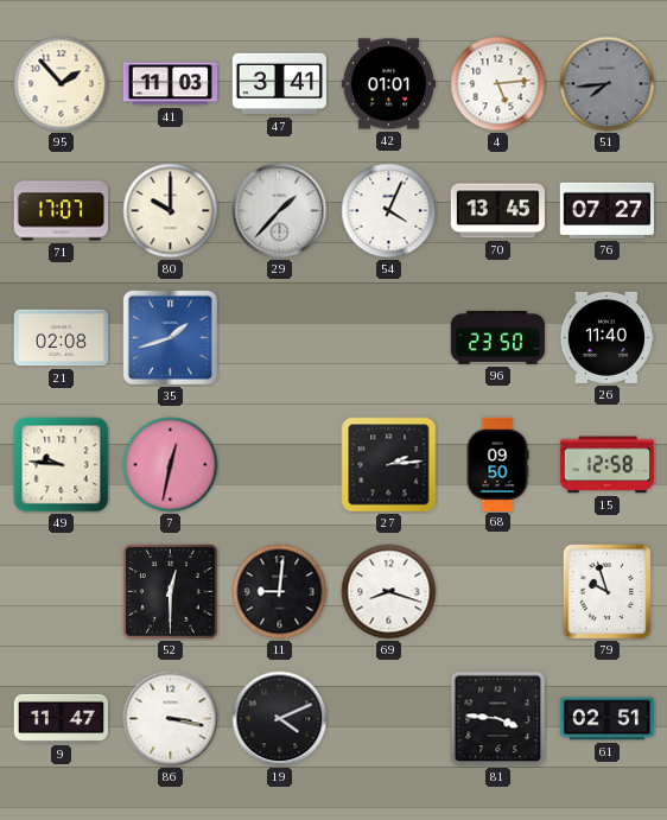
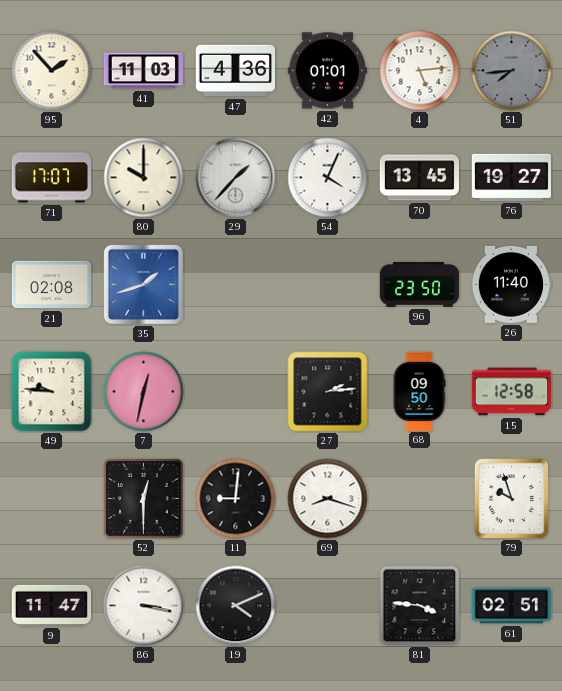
47: 3:41 -> 4:36
76: 07:27 -> 19:27
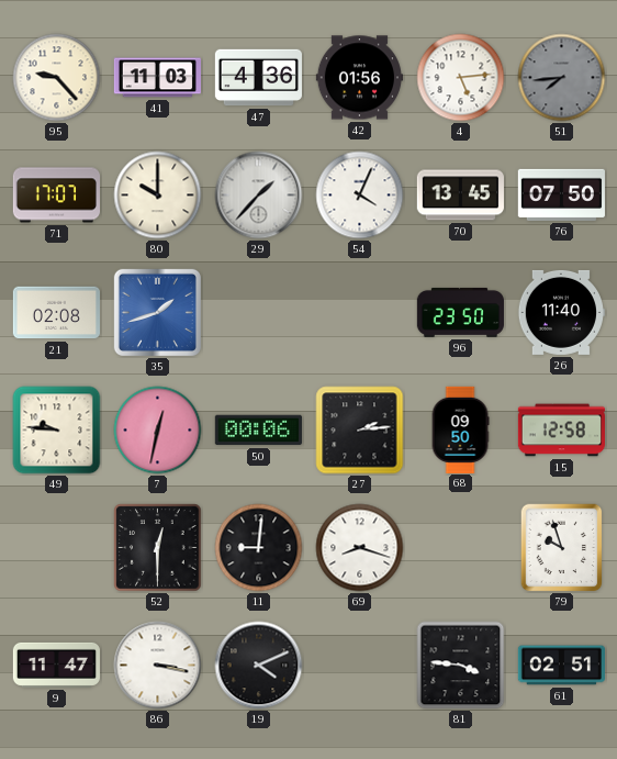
95: 1:53 -> 9:23
42: 01:01 -> 01:56
76: 19:27 -> 07:50
50: none -> 00:06
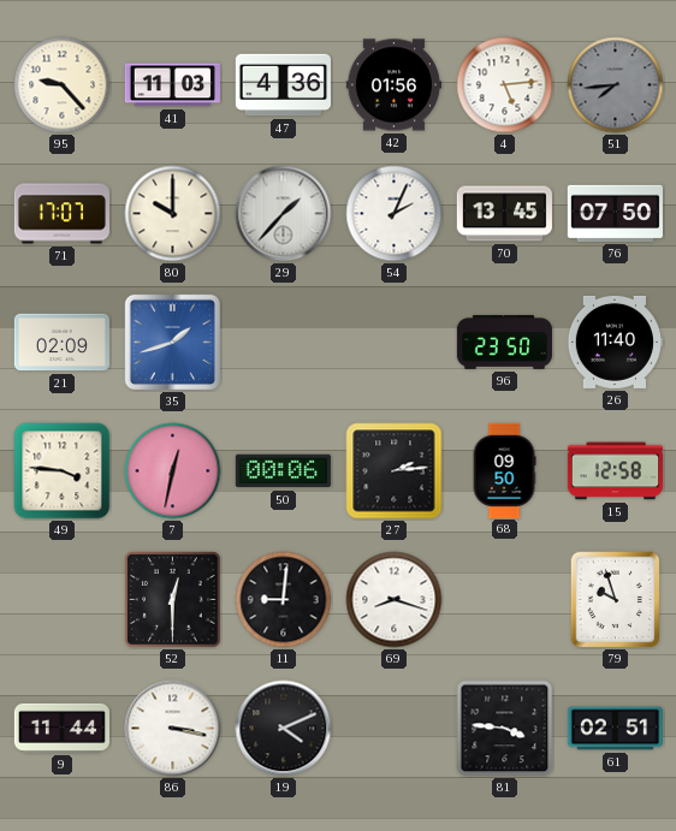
54: 4:04 -> 2:04
21: 02:08 -> 02:09
49: 9:46 -> 3:46
9: 11:47 -> 11:44
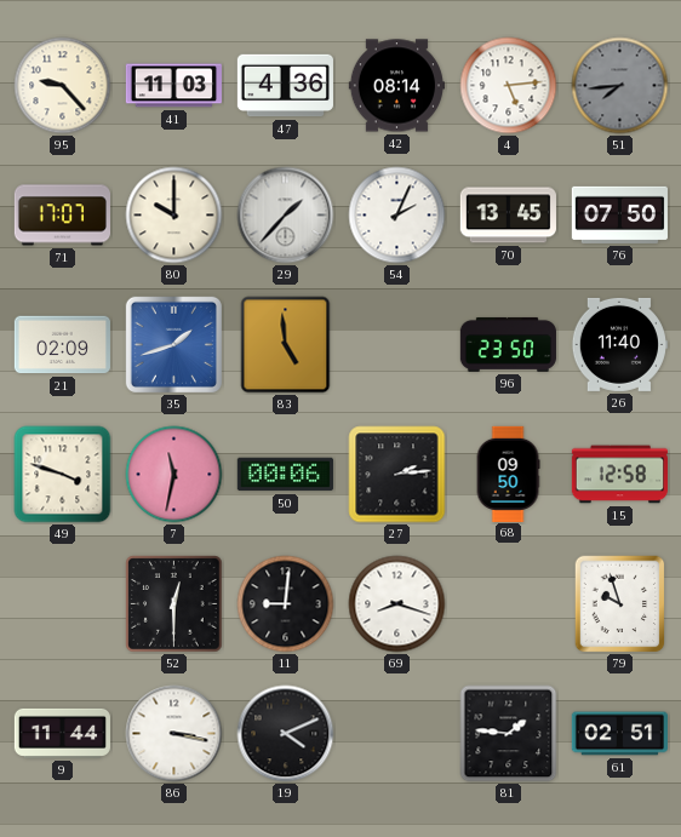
42: 01:56 -> 08:14
83: none -> 4:59
49: 3:46 -> 3:48
7: 12:32 -> 11:32
81: 3:46 -> 1:46
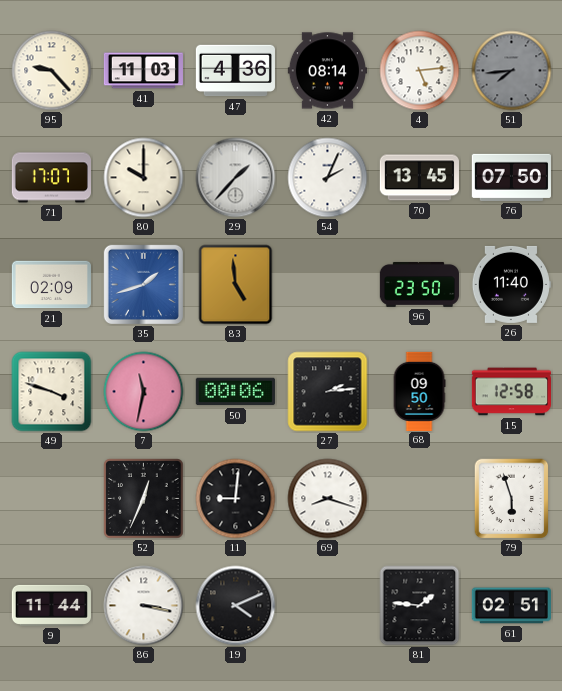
52: 12:30 -> 12:34
79: 9:57 -> 5:57
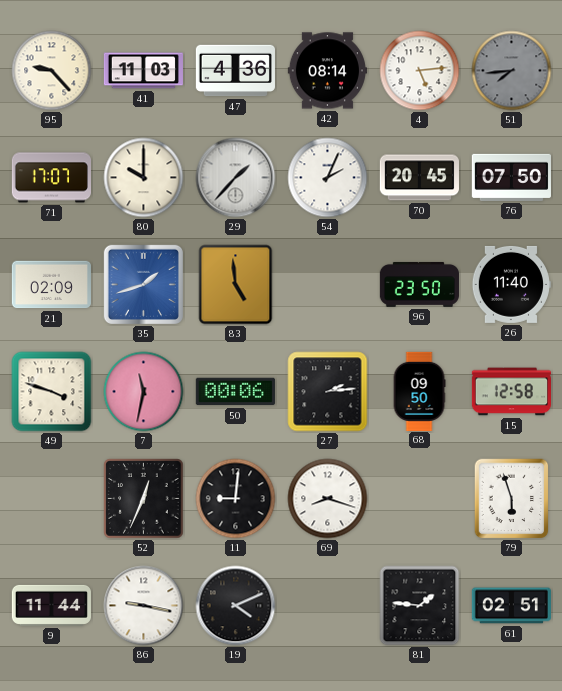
70: 13:45 -> 20:45
86: 3:17 -> 9:17
